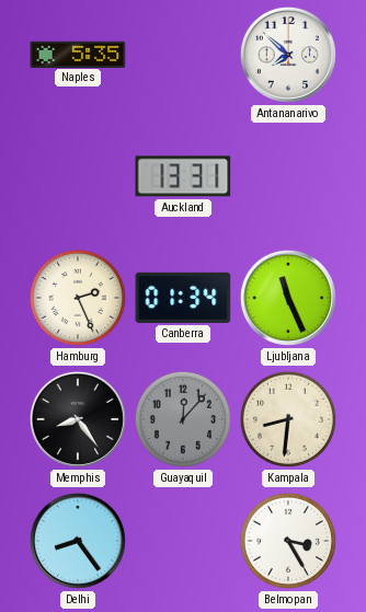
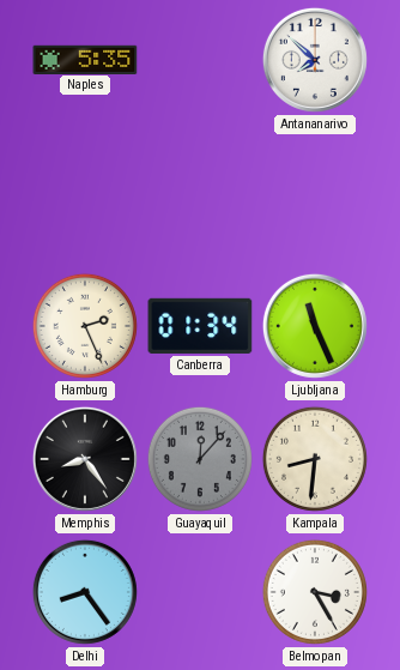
Auckland: 13:31 -> none
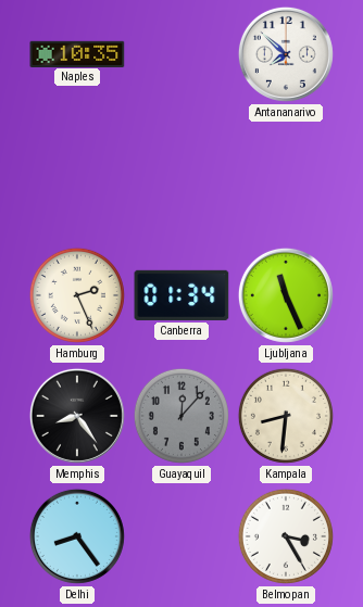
Naples: 5:35 -> 10:35
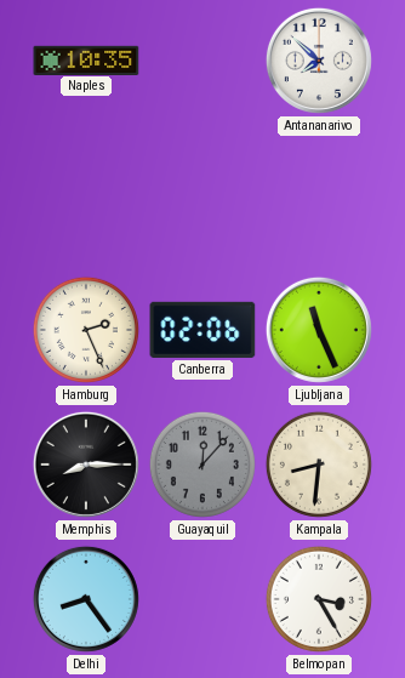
Canberra: 01:34 -> 02:06
Memphis: 8:24 -> 8:15
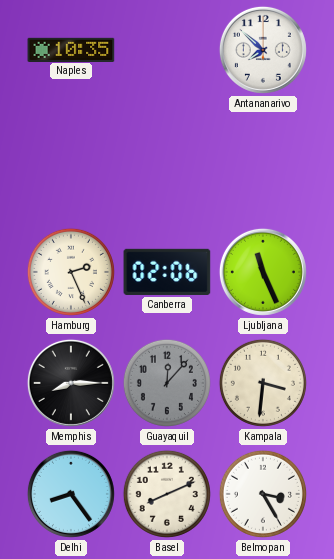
Kampala: 8:31 -> 3:31
Basel: none -> 8:11
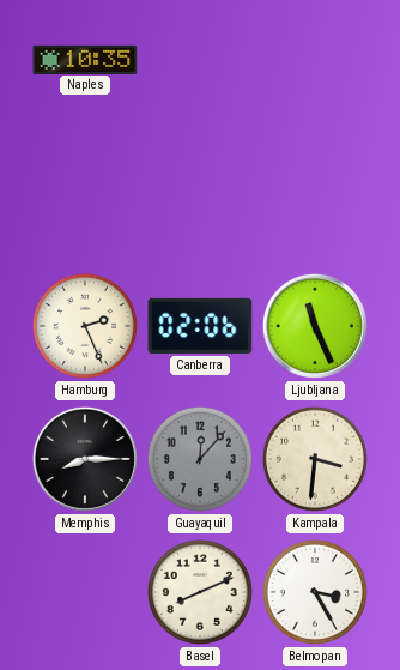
Antananarivo: 7:52 -> none
Delhi: 8:24 -> none
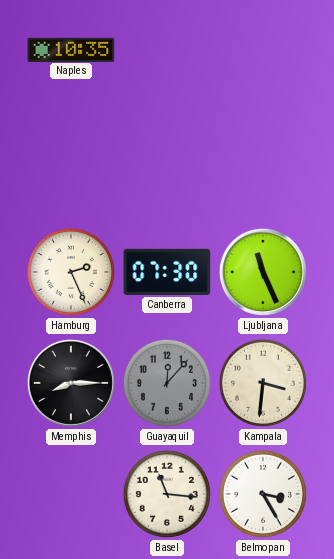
Canberra: 02:06 -> 07:30
Basel: 8:11 -> 11:16
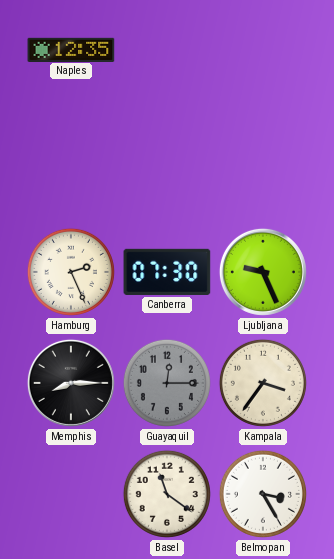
Naples: 10:35 -> 12:35
Ljubljana: 11:26 -> 9:26
Guayaquil: 12:07 -> 12:15
Kampala: 3:31 -> 3:36
Basel: 11:16 -> 11:21
